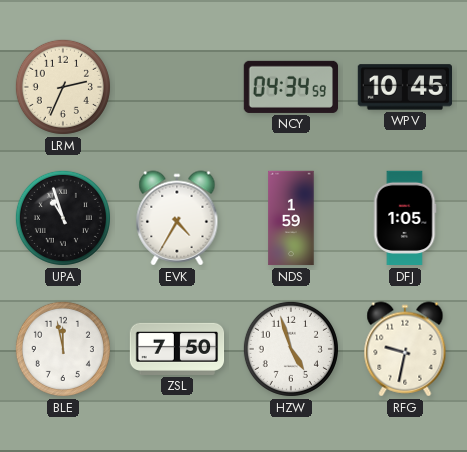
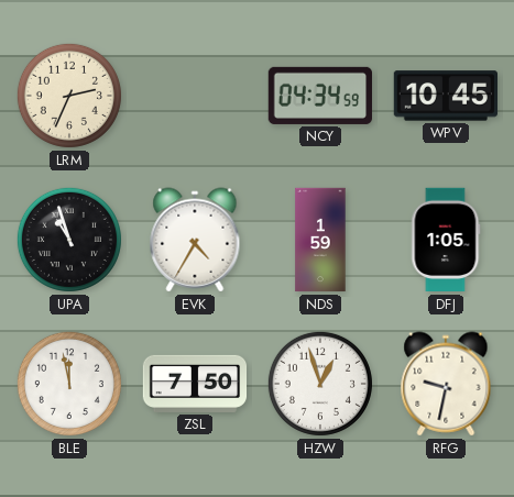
HZW: 4:57 -> 12:57
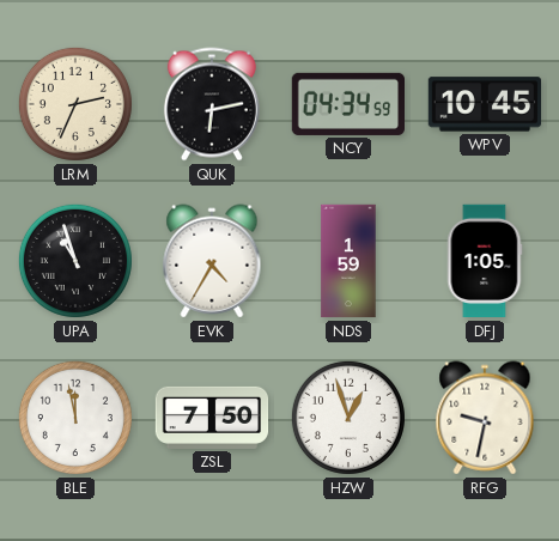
QUK: none -> 6:13
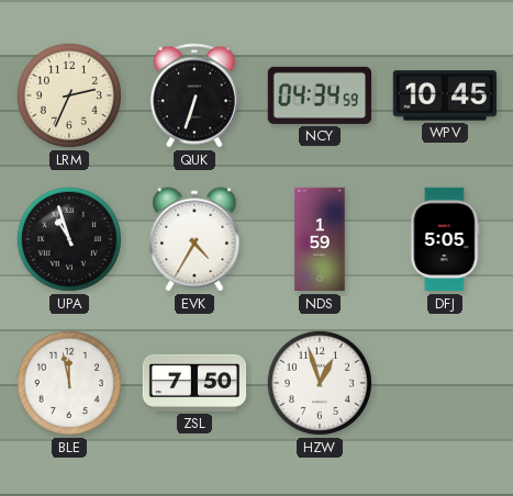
QUK: 6:13 -> 6:33
DFJ: 1:05 -> 5:05
RFG: 9:32 -> none
